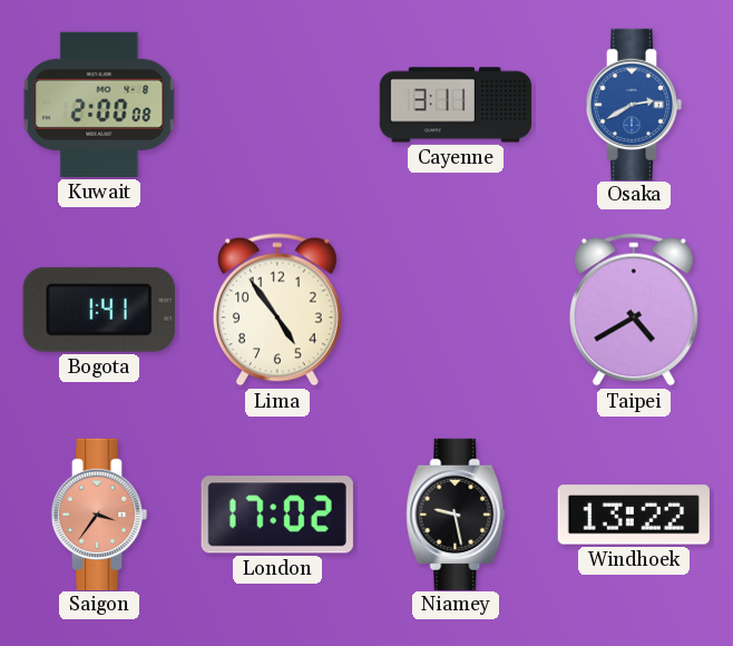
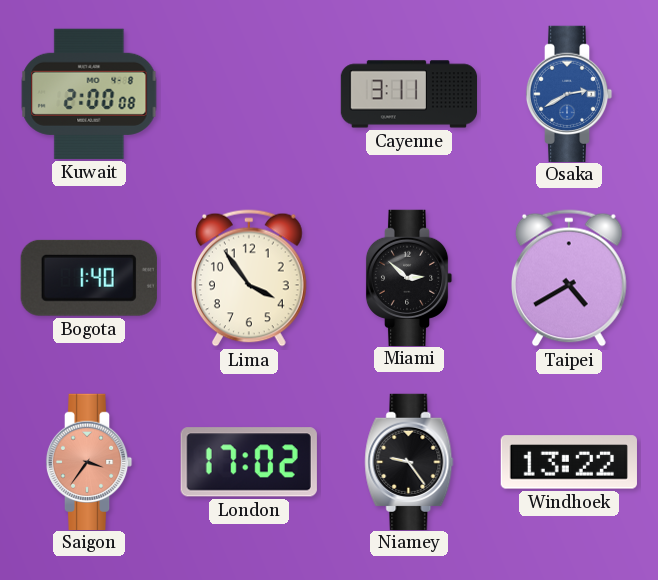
Bogota: 1:41 -> 1:40
Lima: 4:54 -> 3:54
Miami: none -> 2:52
Niamey: 9:28 -> 9:24
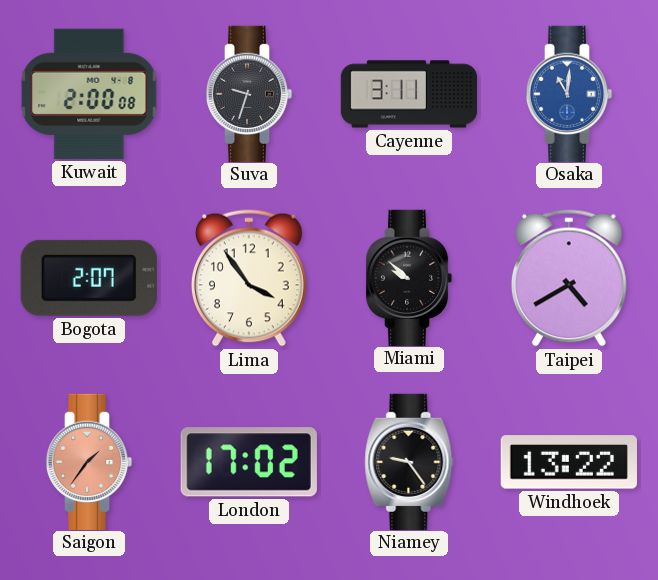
Suva: none -> 9:33
Osaka: 2:40 -> 11:01
Bogota: 1:40 -> 2:07
Miami: 2:52 -> 9:52
Saigon: 3:36 -> 1:36
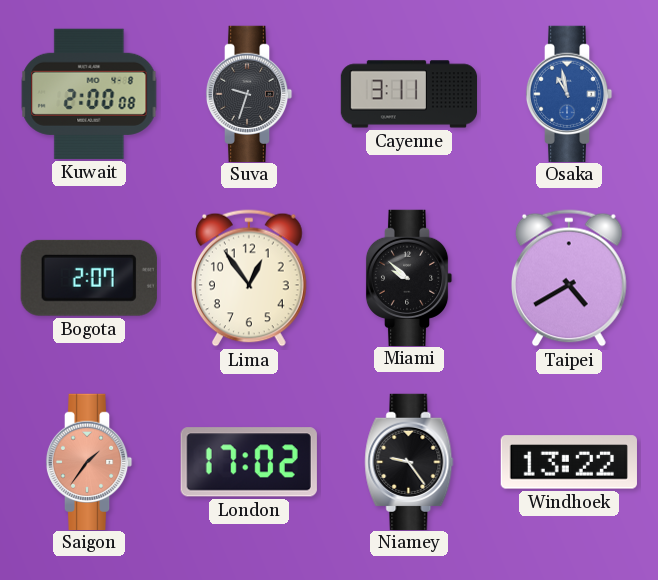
Osaka: 11:01 -> 10:58
Lima: 3:54 -> 12:54
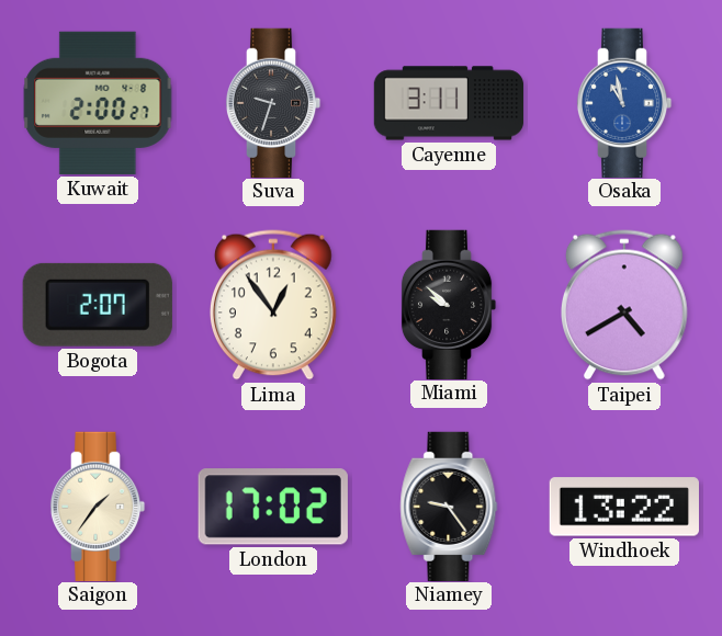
Kuwait: 2:00:08 -> 2:00:27
Saigon dial: salmon -> cream
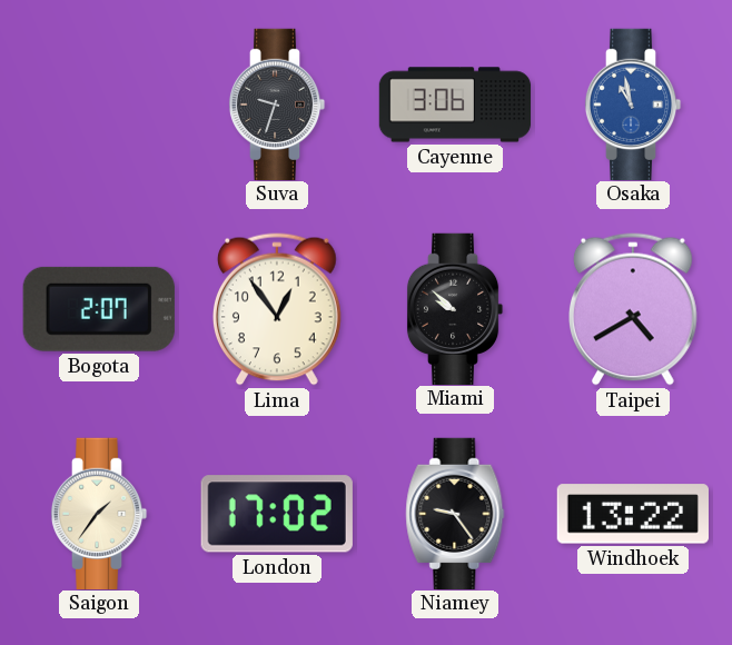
Kuwait: 2:00 -> none
Cayenne: 3:11 -> 3:06
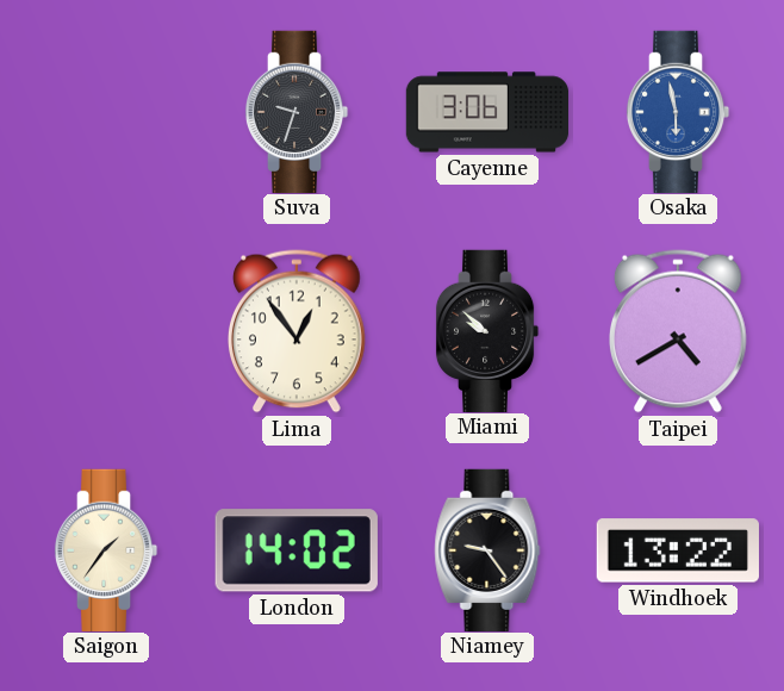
Osaka: 10:58 -> 5:58
Bogota: 2:07 -> none
London: 17:02 -> 14:02
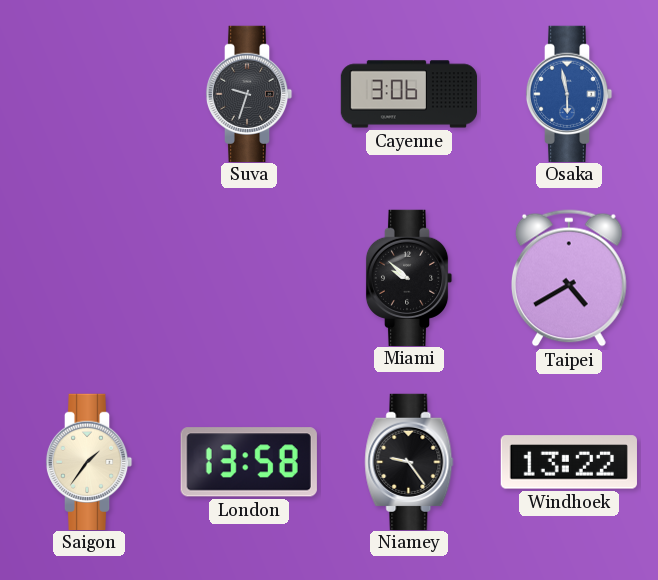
Lima: 12:54 -> none
London: 14:02 -> 13:58
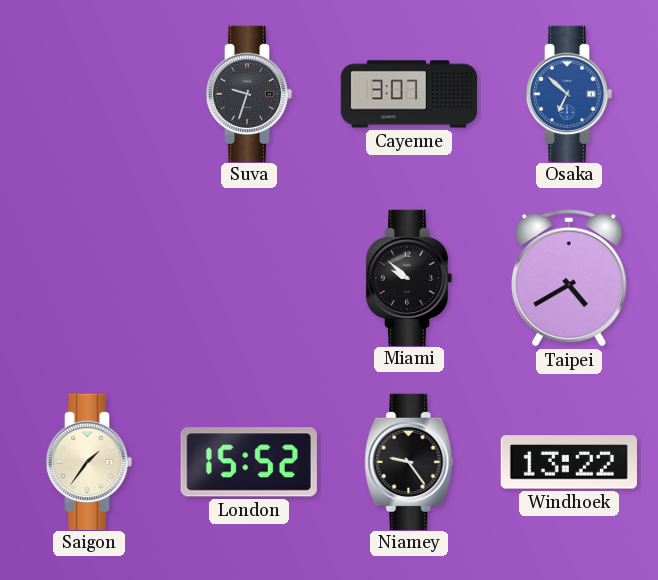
Cayenne: 3:06 -> 3:07
Osaka: 5:58 -> 6:52
London: 13:58 -> 15:52
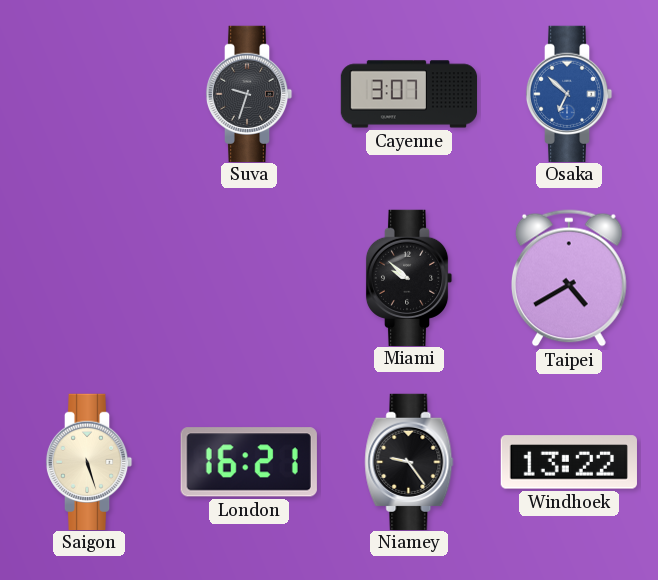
Saigon: 1:36 -> 5:27
London: 15:52 -> 16:21
